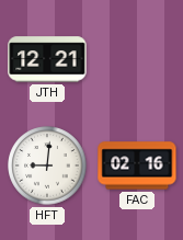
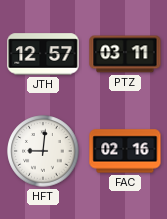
JTH: 12:21 -> 12:57
PTZ: none -> 03:11
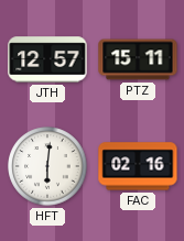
PTZ: 03:11 -> 15:11
HFT: 9:01 -> 6:01
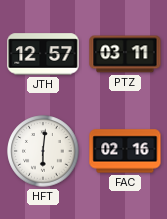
PTZ: 15:11 -> 03:11
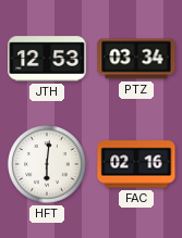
JTH: 12:57 -> 12:53
PTZ: 03:11 -> 03:34
